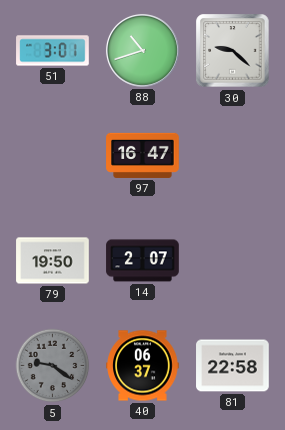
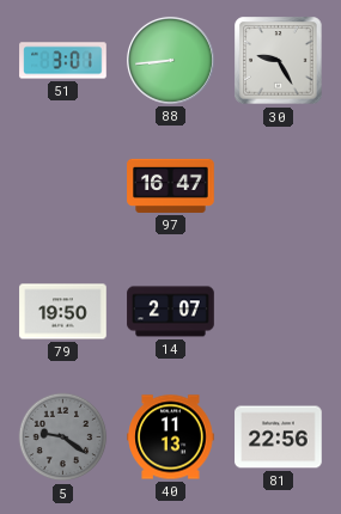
88: 10:42 -> 8:44
30: 9:22 -> 9:25
40: 06:37 -> 11:13
81: 22:58 -> 22:56
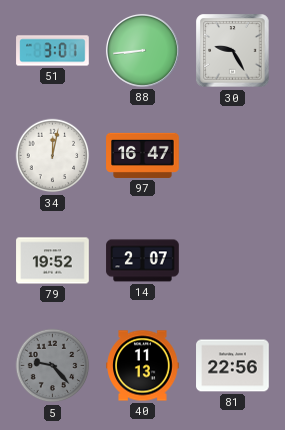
34: none -> 12:02
79: 19:50 -> 19:52
5: 9:21 -> 9:23
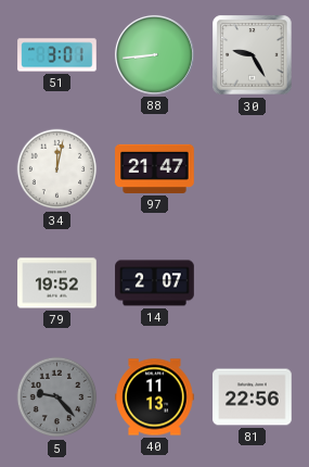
97: 16:47 -> 21:47
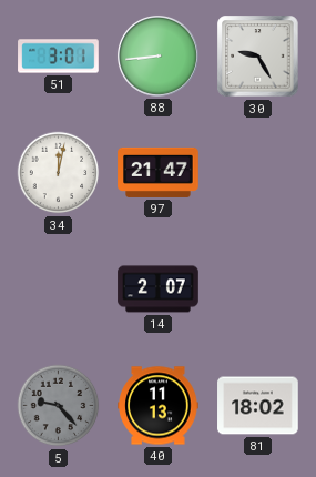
79: 19:52 -> none
81: 22:56 -> 18:02
